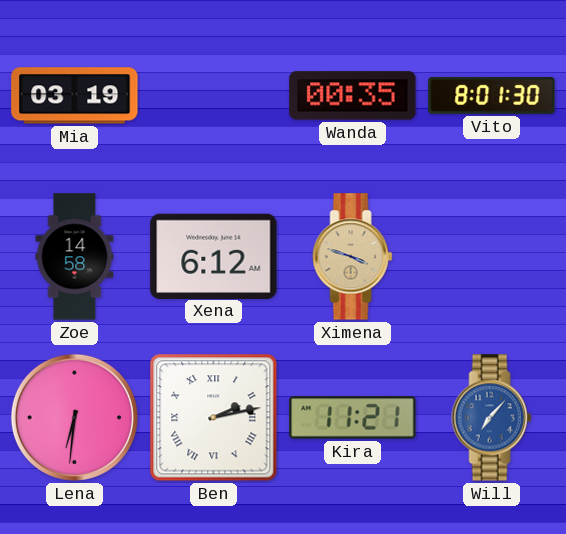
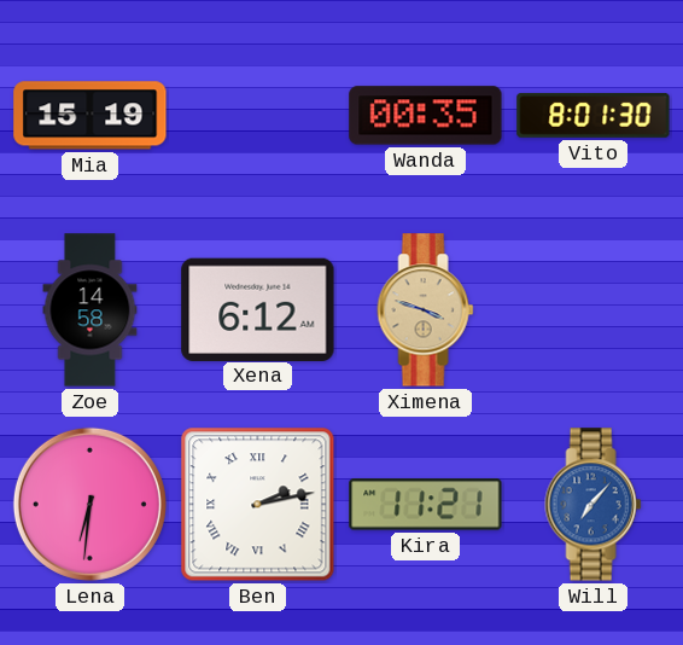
Mia: 03:19 -> 15:19
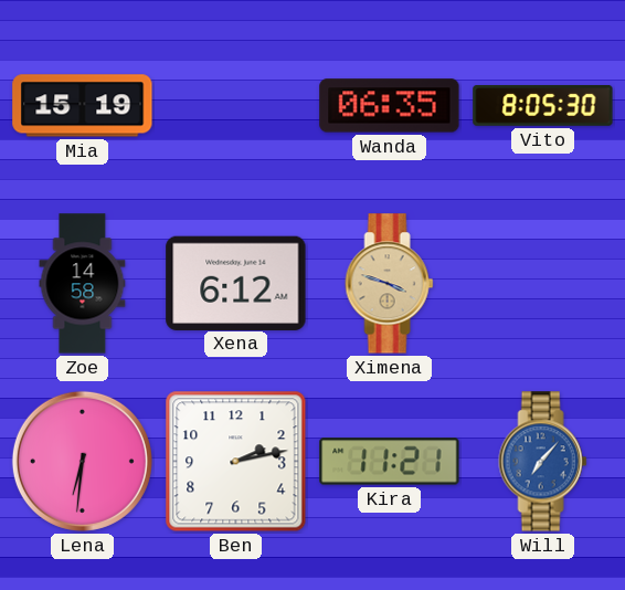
Wanda: 00:35 -> 06:35
Vito: 8:01 -> 8:05
Ben numerals: Roman -> Arabic
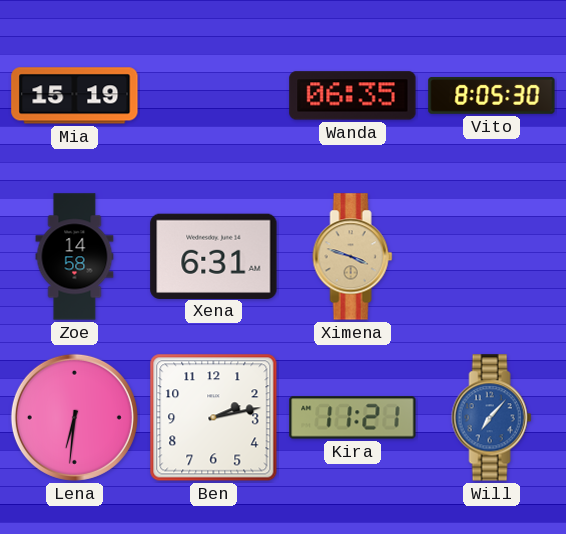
Xena: 6:12 -> 6:31
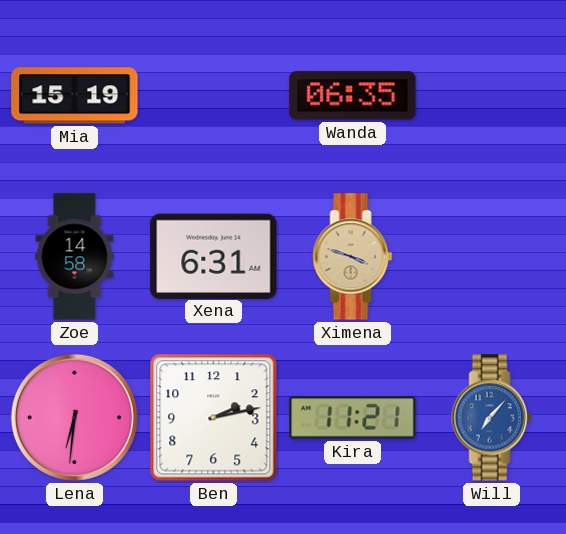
Vito: 8:05 -> none
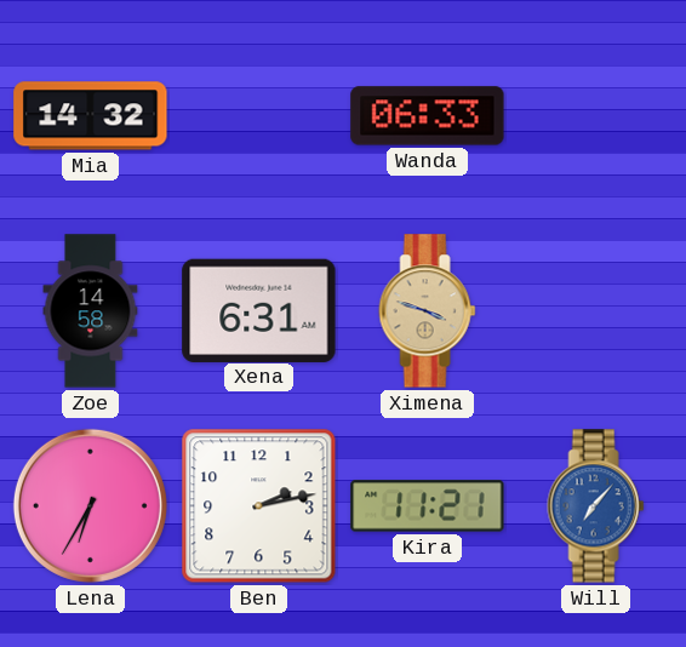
Mia: 15:19 -> 14:32
Wanda: 06:35 -> 06:33
Lena: 6:31 -> 6:35
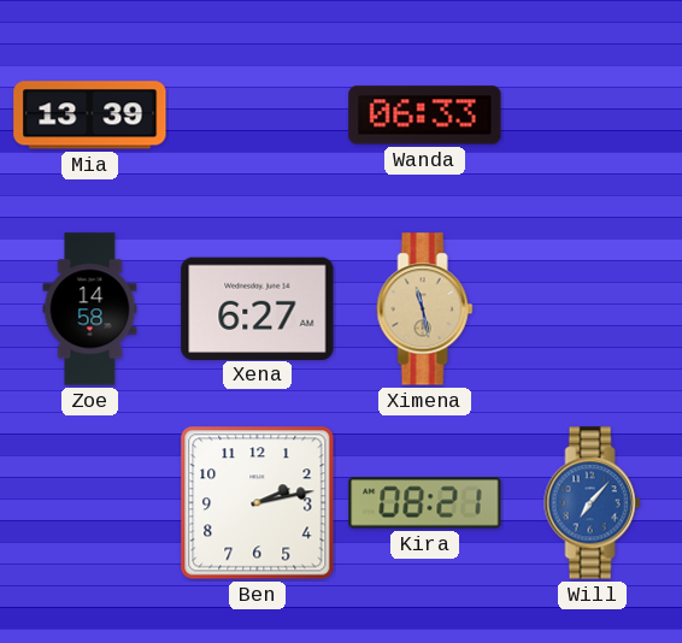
Mia: 14:32 -> 13:39
Xena: 6:31 -> 6:27
Ximena: 3:48 -> 11:28
Lena: 6:35 -> none
Kira: 11:21 -> 08:21
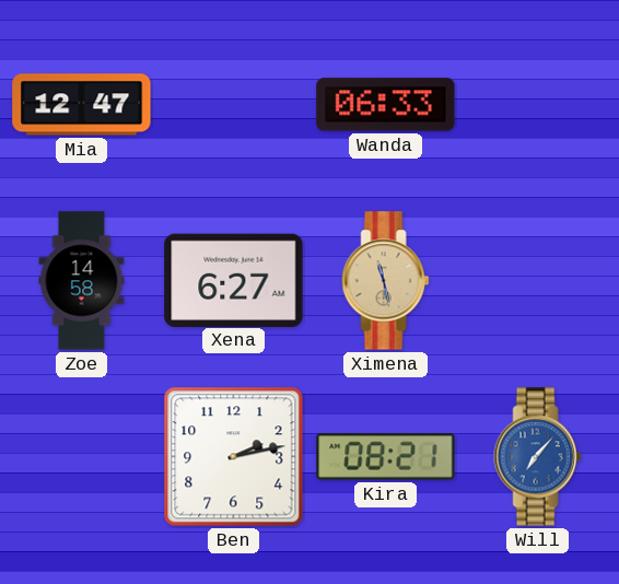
Mia: 13:39 -> 12:47
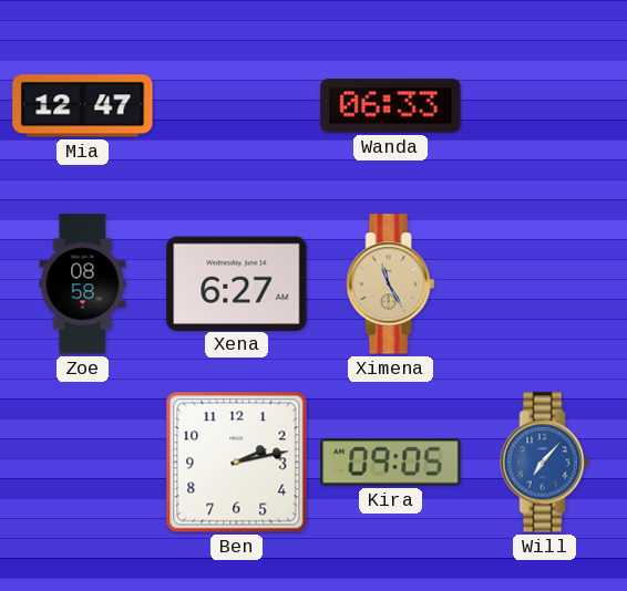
Zoe: 14:58 -> 08:58
Ximena: 11:28 -> 11:25
Kira: 08:21 -> 09:05
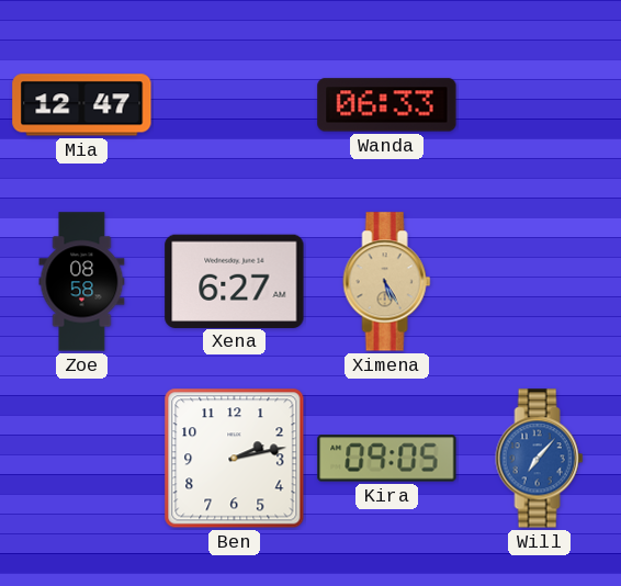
Ximena: 11:25 -> 5:25
